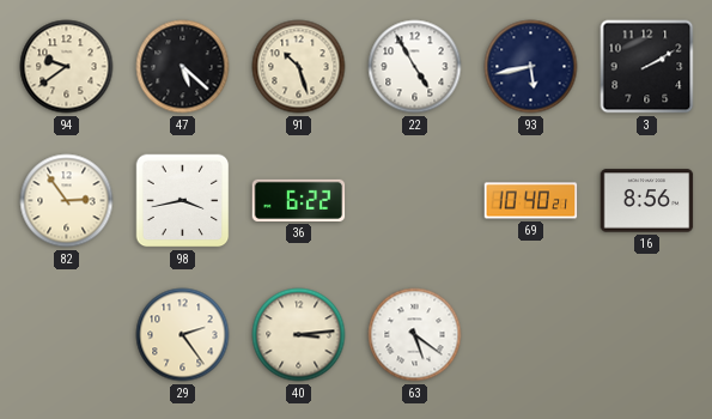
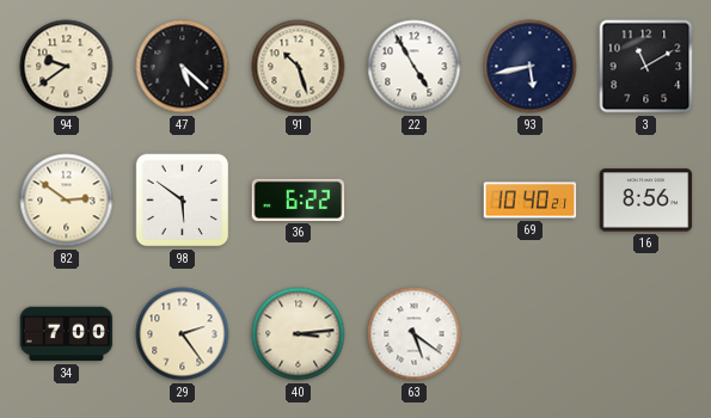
3: 2:10 -> 11:10
82: 2:54 -> 2:51
98: 3:43 -> 5:51
34: none -> 7:00
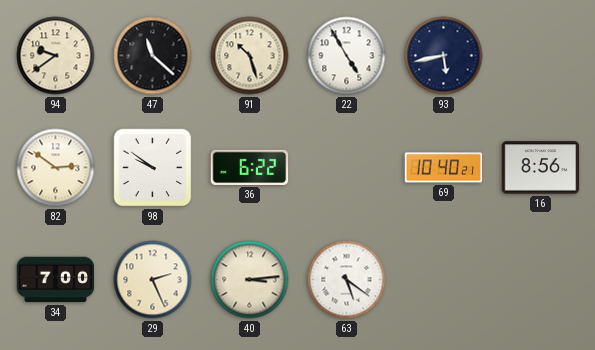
47: 5:22 -> 11:22
3: 11:10 -> none
98: 5:51 -> 9:51
29: 2:24 -> 2:26
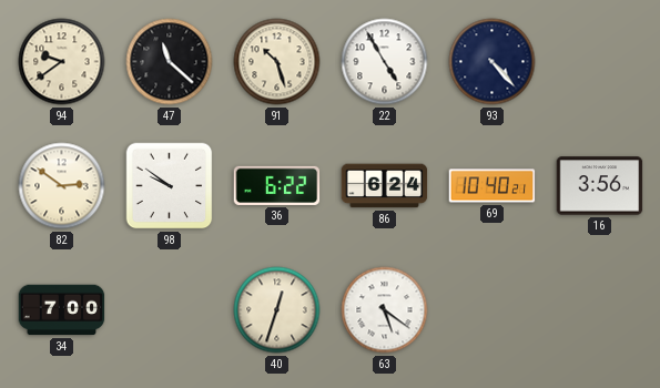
93: 5:43 -> 4:23
86: none -> 6:24
16: 8:56 -> 3:56
29: 2:26 -> none
40: 3:14 -> 12:33
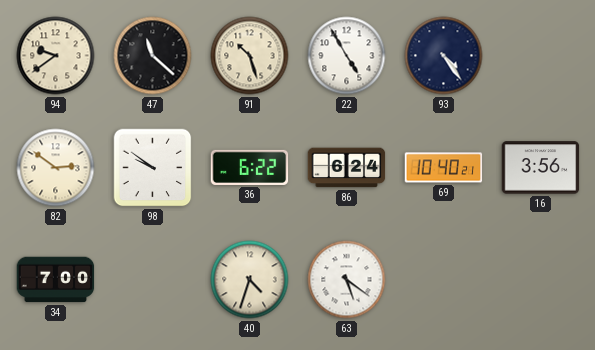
93: 4:23 -> 4:24
40: 12:33 -> 4:33
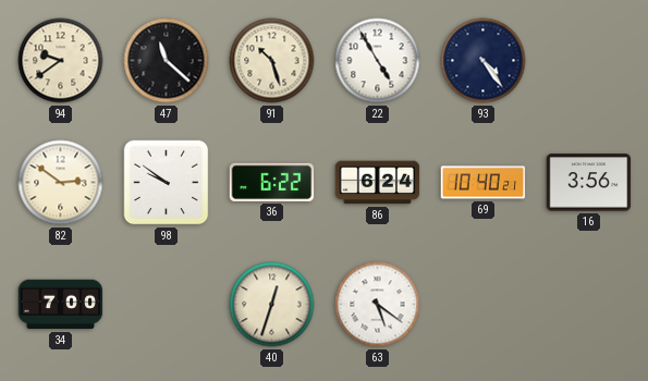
40: 4:33 -> 12:33
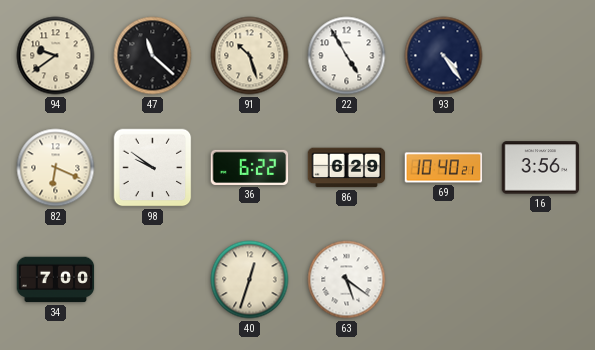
82: 2:51 -> 6:19
86: 6:24 -> 6:29
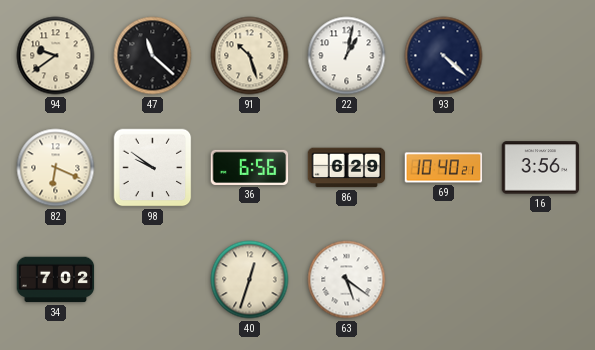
22: 4:55 -> 1:02
93: 4:24 -> 4:22
36: 6:22 -> 6:56
34: 7:00 -> 7:02
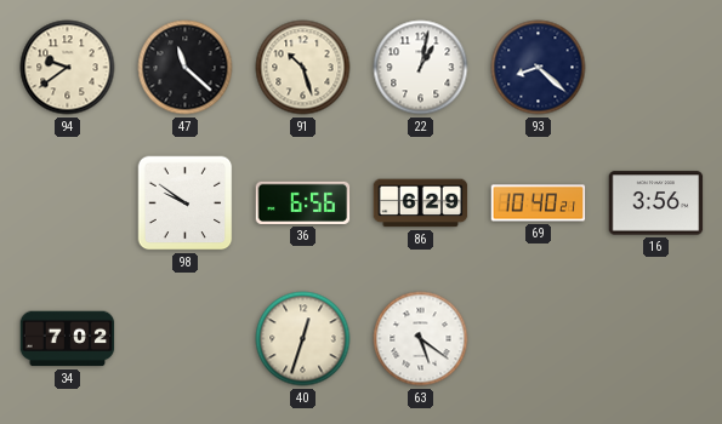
93: 4:22 -> 8:22
82: 6:19 -> none
